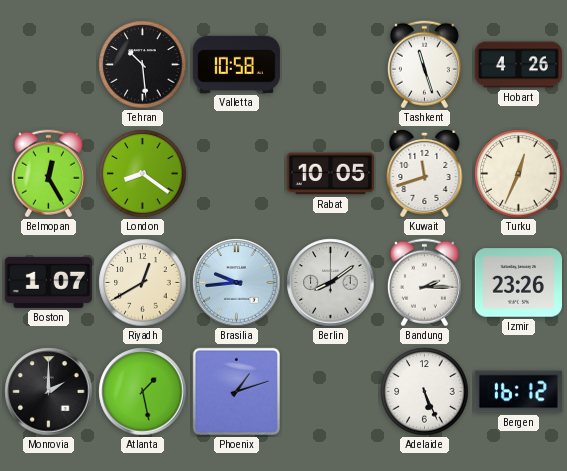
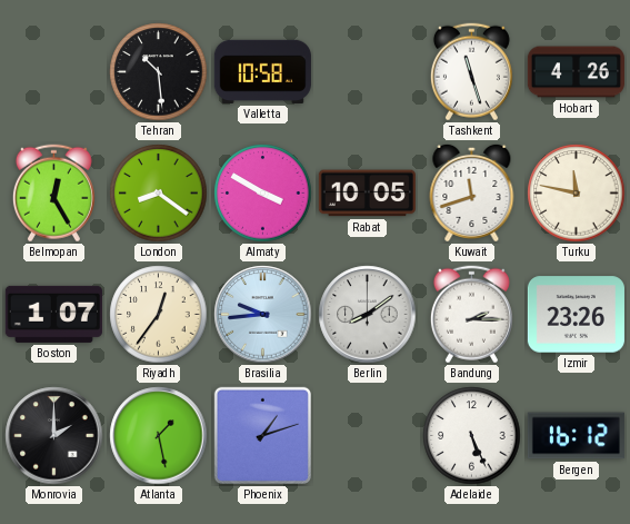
Almaty: none -> 3:50
Turku: 12:34 -> 11:47
Riyadh: 12:40 -> 12:36
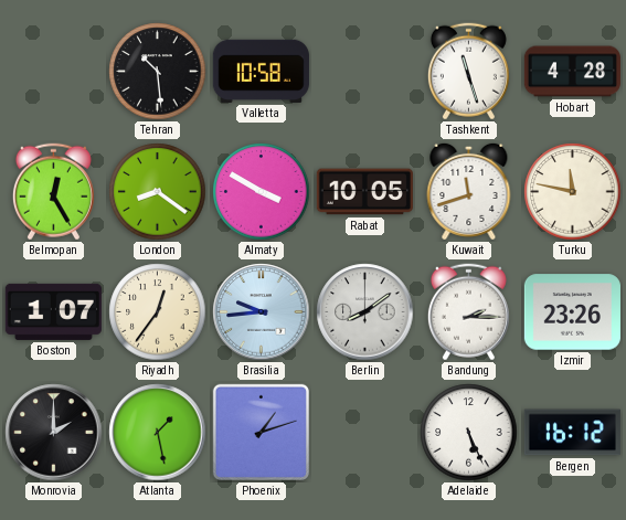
Hobart: 4:26 -> 4:28
